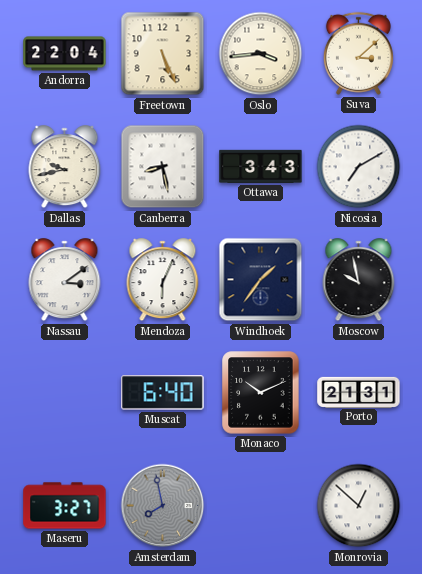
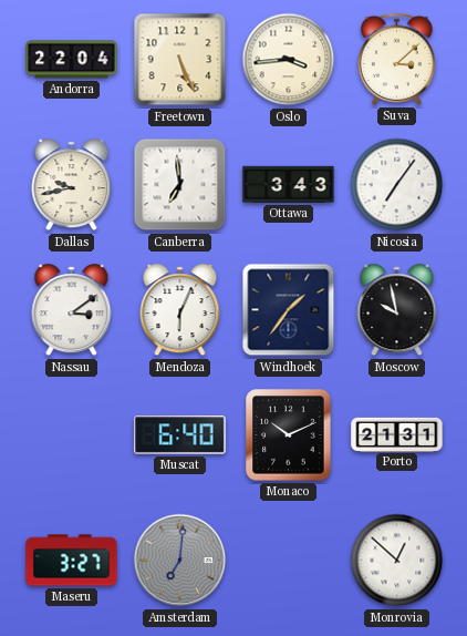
Canberra: 8:28 -> 6:59
Nicosia: 7:10 -> 7:06
Amsterdam: 7:58 -> 7:01
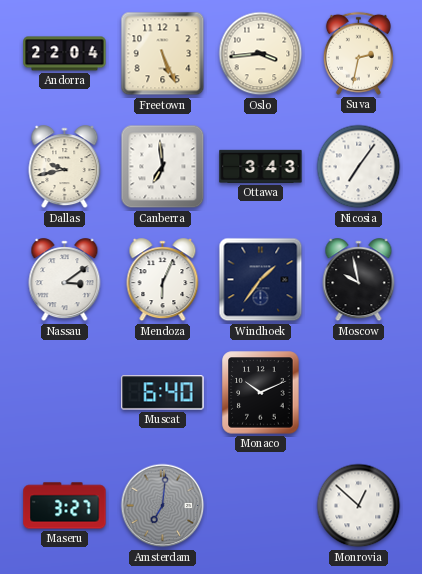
Suva: 3:08 -> 2:32
Porto: 21:31 -> none
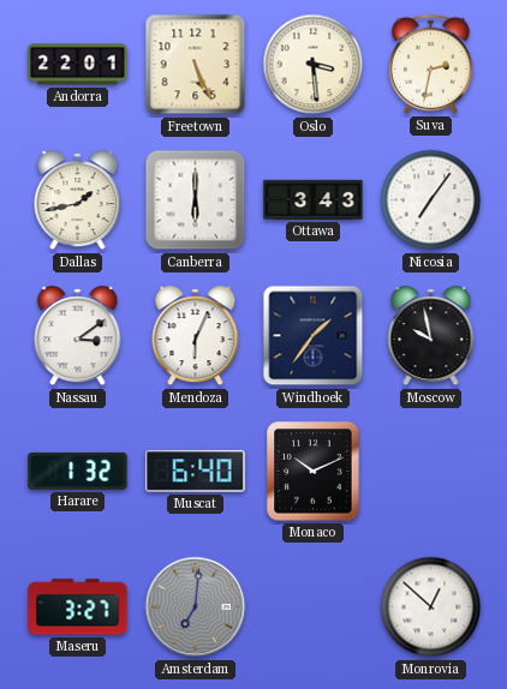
Andorra: 22:04 -> 22:01
Oslo: 3:44 -> 3:29
Dallas: 9:43 -> 1:43
Canberra: 6:59 -> 6:00
Harare: none -> 1:32
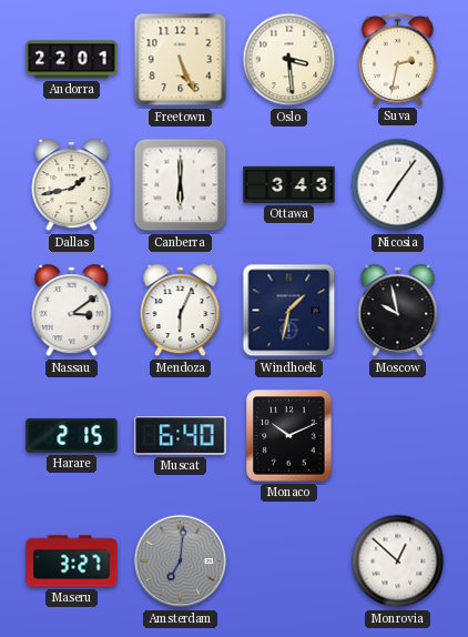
Windhoek: 1:36 -> 1:32
Harare: 1:32 -> 2:15
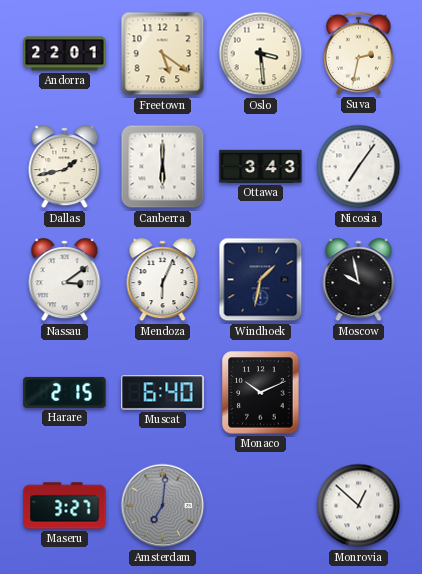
Freetown: 5:26 -> 5:21
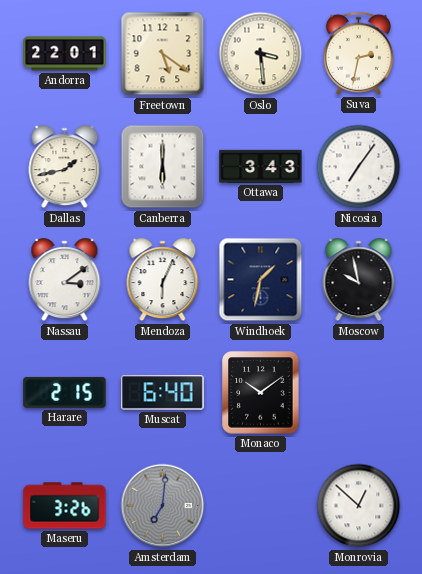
Monaco: 10:11 -> 10:09
Maseru: 3:27 -> 3:26
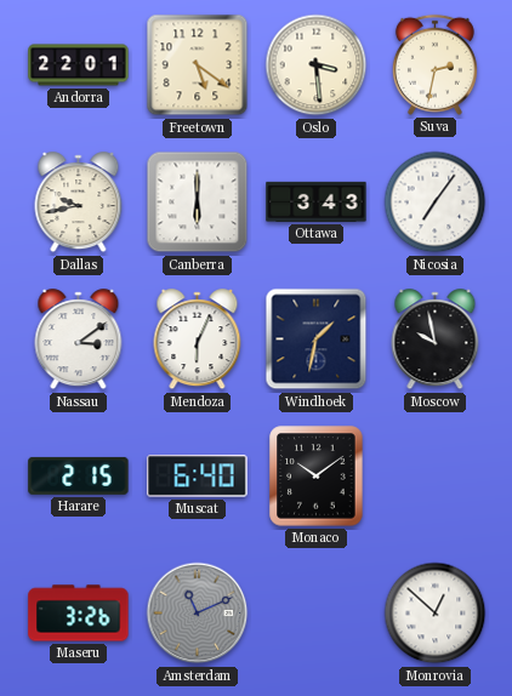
Dallas: 1:43 -> 9:43
Amsterdam: 7:01 -> 11:11
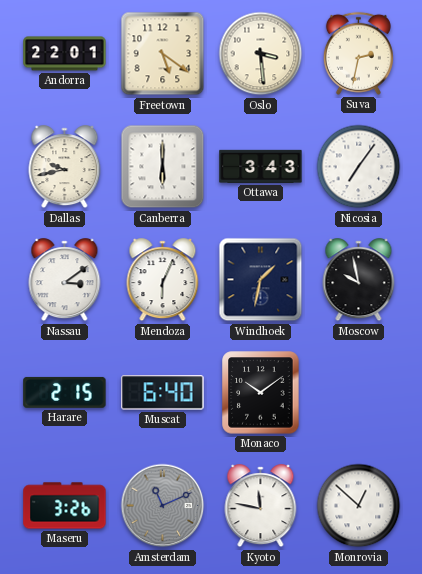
Kyoto: none -> 11:47
